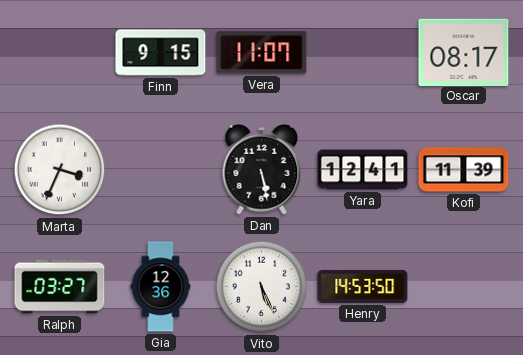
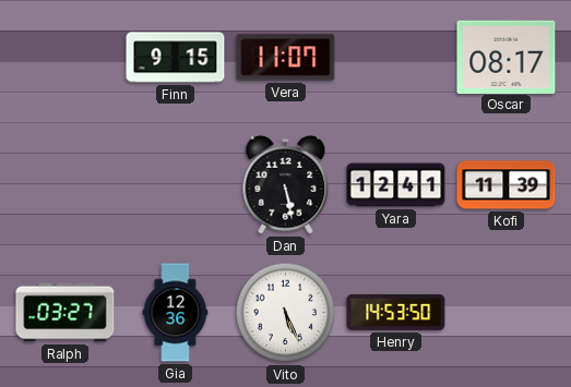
Marta: 3:34 -> none
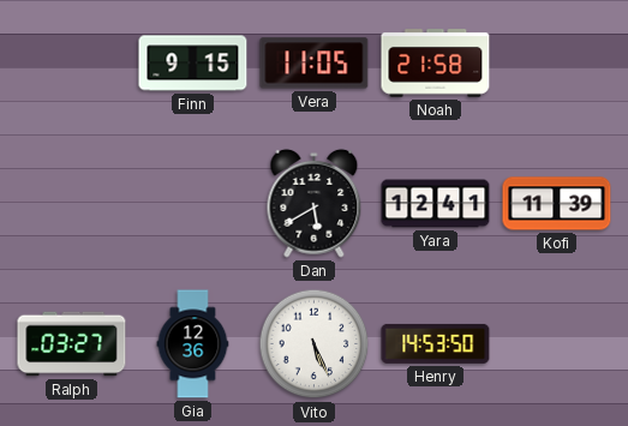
Vera: 11:07 -> 11:05
Noah: none -> 21:58
Oscar: 08:17 -> none
Dan: 5:28 -> 5:40
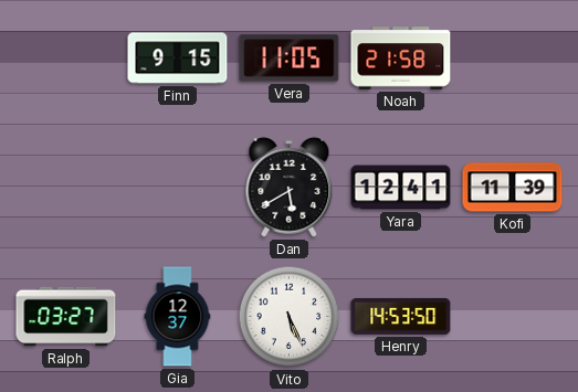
Gia: 12:36 -> 12:37
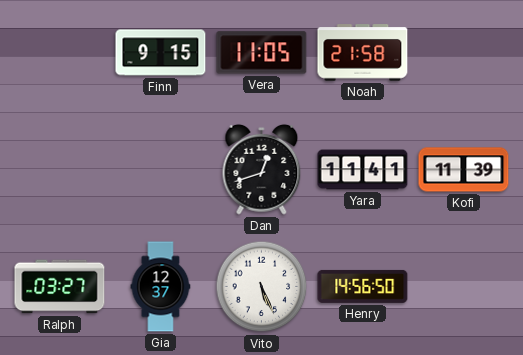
Dan: 5:40 -> 12:42
Yara: 12:41 -> 11:41
Henry: 14:53 -> 14:56
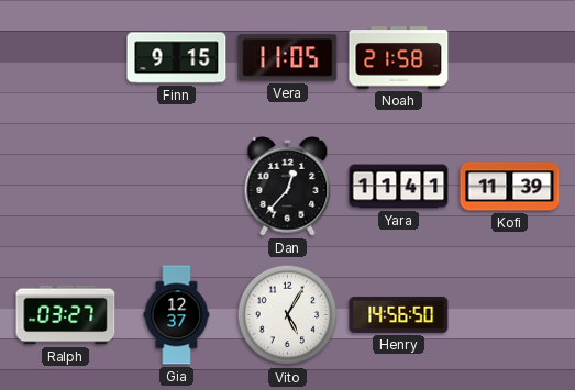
Dan: 12:42 -> 12:37
Vito: 5:26 -> 5:05
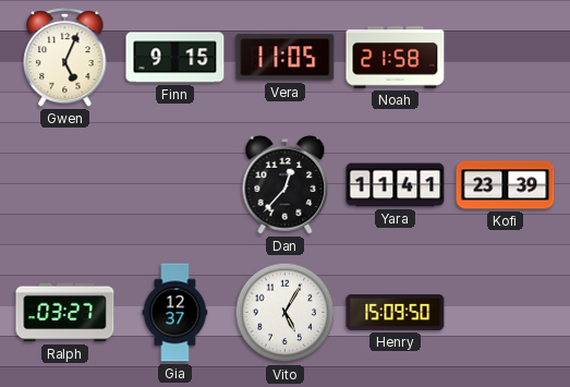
Gwen: none -> 5:04
Kofi: 11:39 -> 23:39
Henry: 14:56 -> 15:09
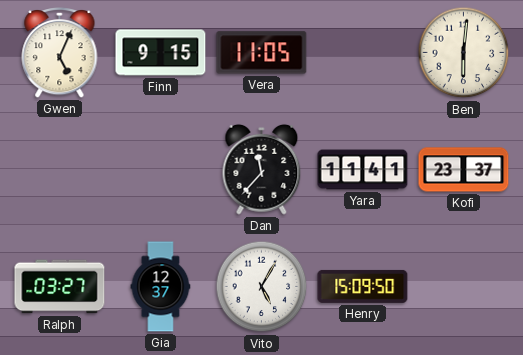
Noah: 21:58 -> none
Ben: none -> 6:01
Dan: 12:37 -> 11:37
Kofi: 23:39 -> 23:37
